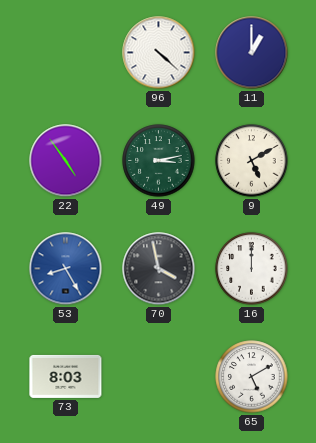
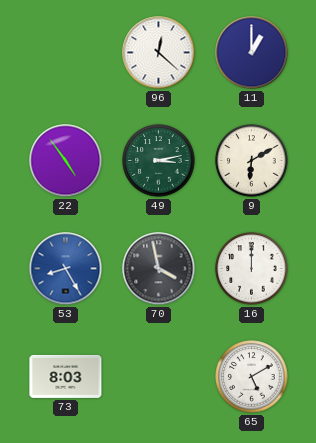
96: 4:22 -> 12:22
9: 5:10 -> 6:10
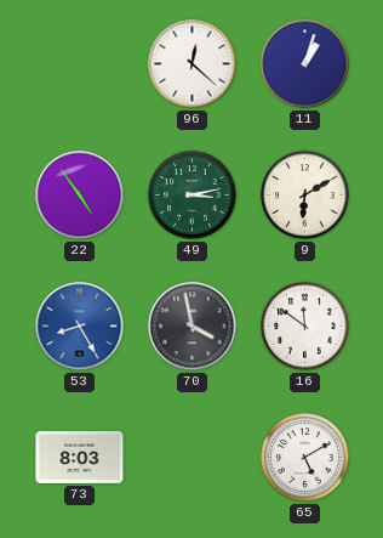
11: 1:00 -> 1:03
16: 12:00 -> 11:51
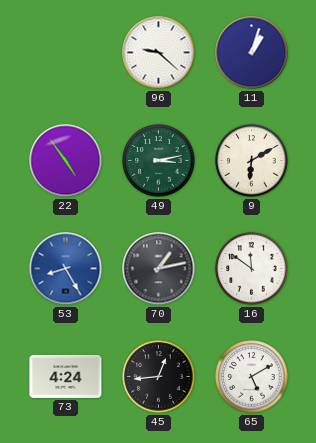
96: 12:22 -> 9:22
70: 3:58 -> 1:13
73: 8:03 -> 4:24
45: none -> 12:44
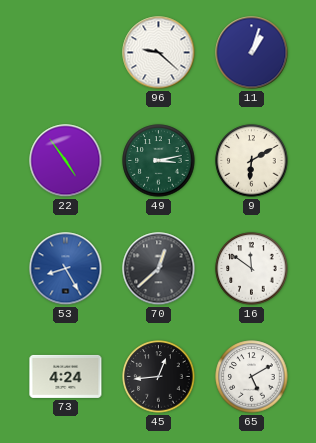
70: 1:13 -> 12:38
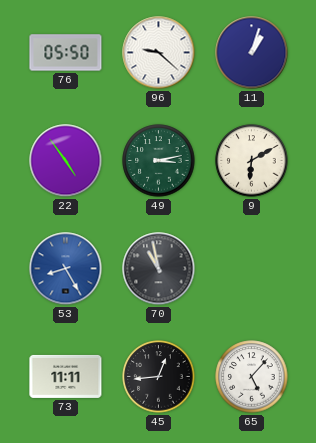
76: none -> 05:50
70: 12:38 -> 10:58
16: 11:51 -> none
73: 4:24 -> 11:11
65: 5:10 -> 5:07
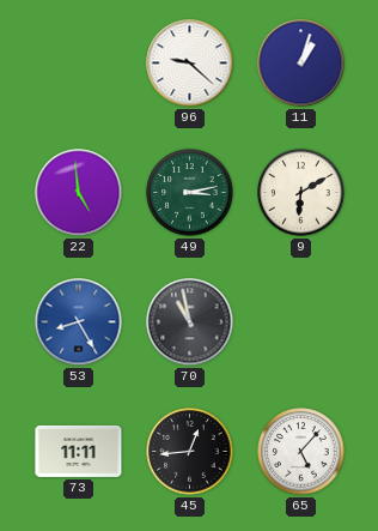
76: 05:50 -> none
22: 4:54 -> 4:59
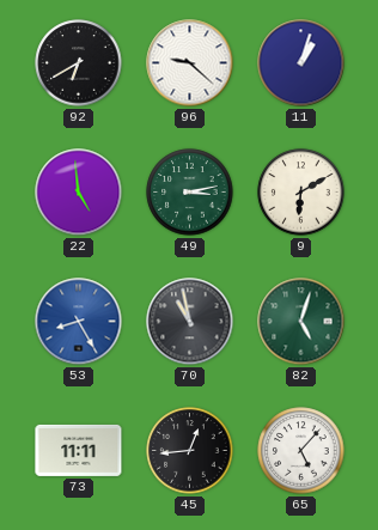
92: none -> 6:40
82: none -> 5:03
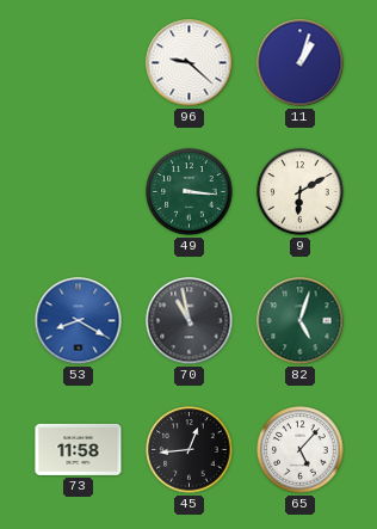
92: 6:40 -> none
22: 4:59 -> none
49: 3:13 -> 3:16
53: 8:25 -> 8:20
73: 11:11 -> 11:58
